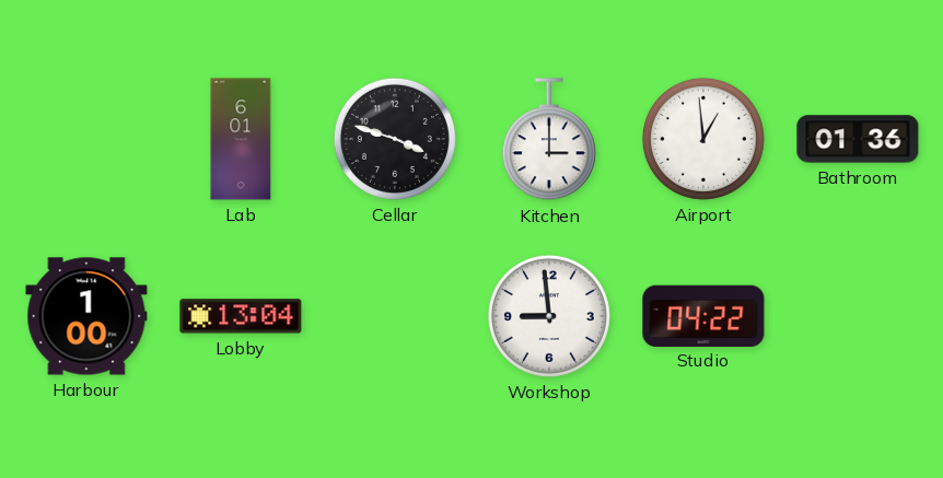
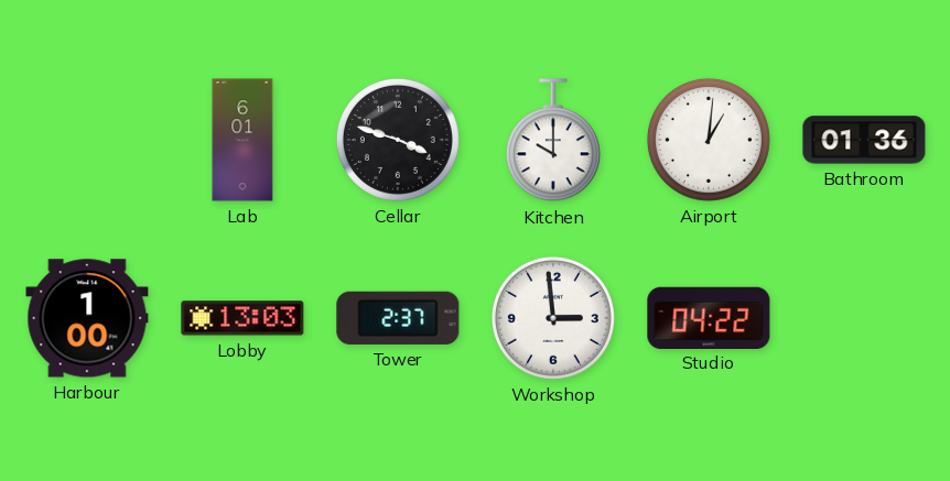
Kitchen: 3:00 -> 10:00
Airport: 12:59 -> 1:01
Lobby: 13:04 -> 13:03
Tower: none -> 2:37
Workshop: 8:59 -> 2:59
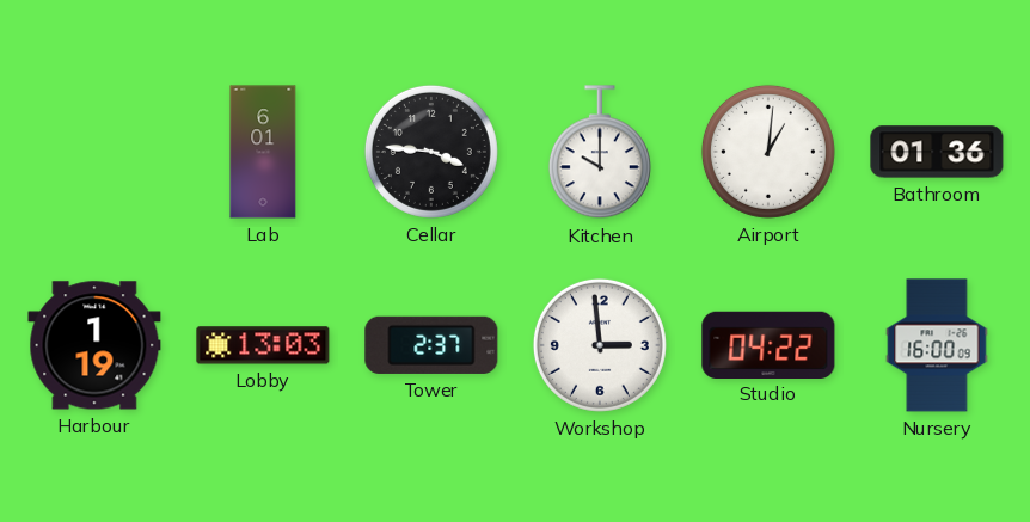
Cellar: 3:48 -> 3:46
Harbour: 1:00 -> 1:19
Nursery: none -> 16:00
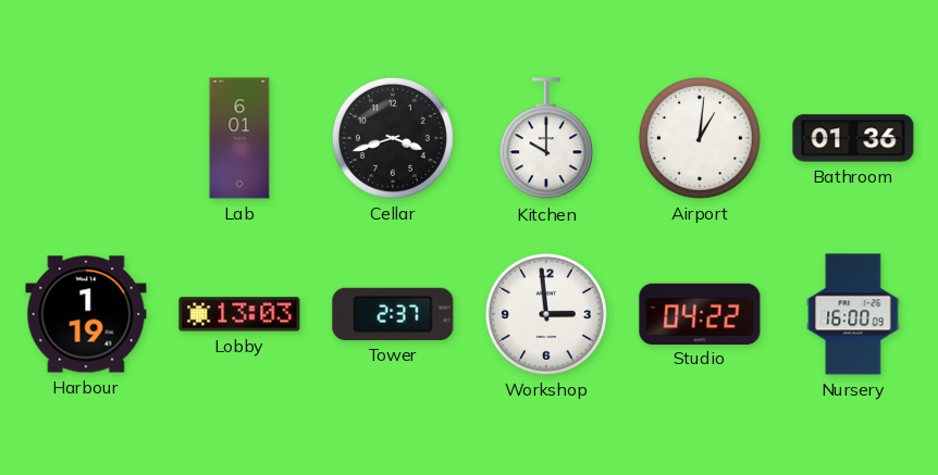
Cellar: 3:46 -> 3:42
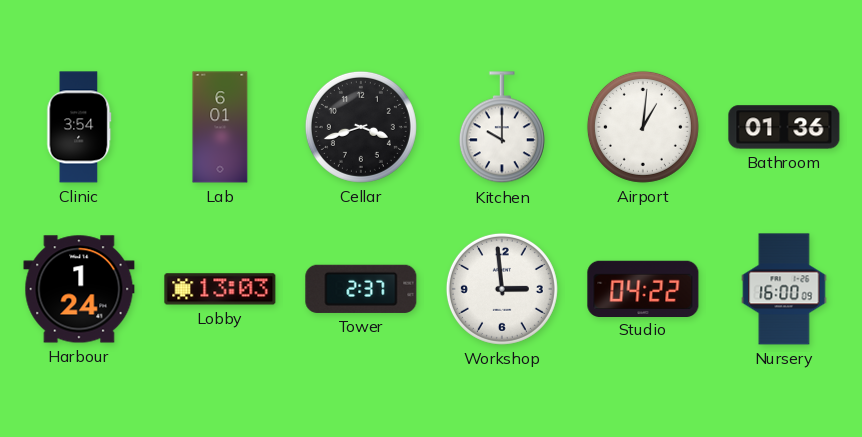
Clinic: none -> 3:54
Harbour: 1:19 -> 1:24
